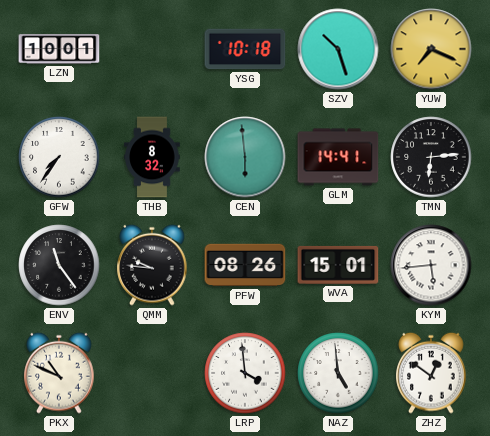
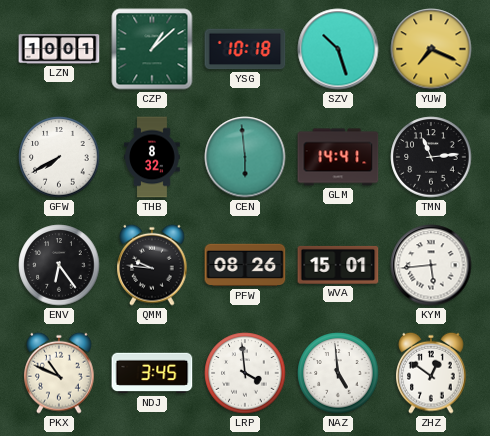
CZP: none -> 1:08
GFW: 7:36 -> 7:40
TMN: 6:14 -> 11:14
ENV: 11:24 -> 6:24
NDJ: none -> 3:45
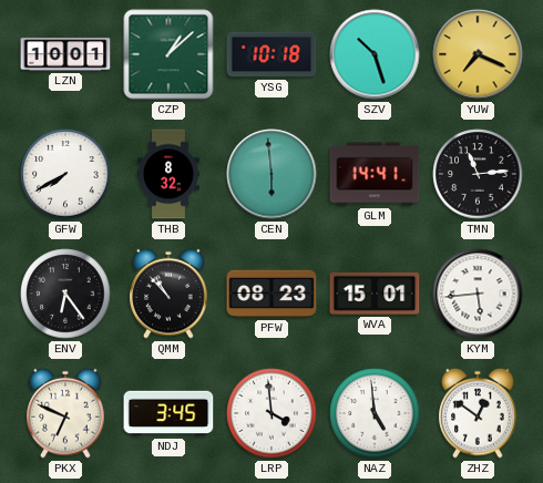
QMM: 9:46 -> 10:53
PFW: 08:26 -> 08:23
PKX: 10:49 -> 6:49
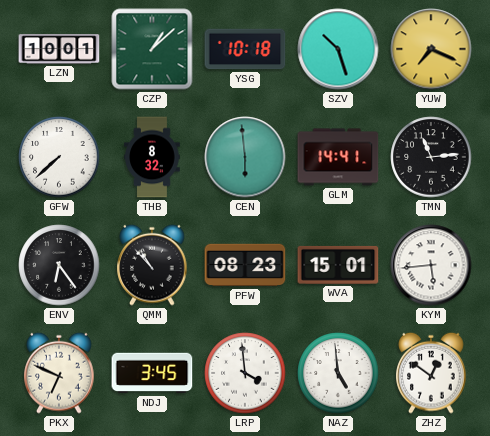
GFW: 7:40 -> 7:38
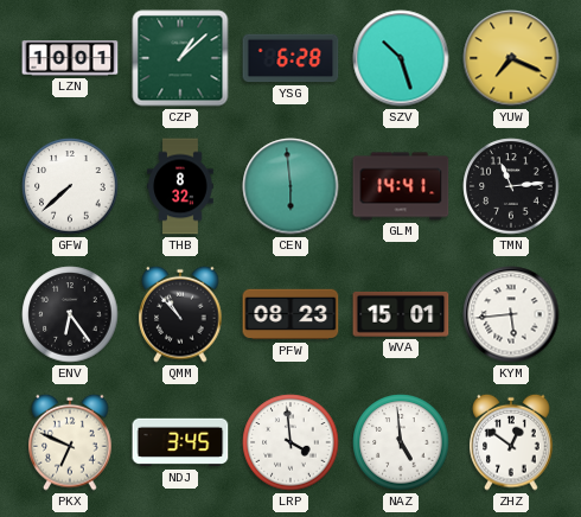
YSG: 10:18 -> 6:28
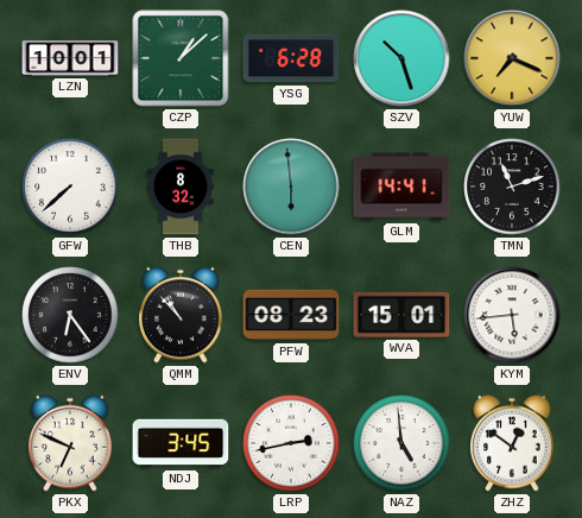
TMN: 11:14 -> 11:12
LRP: 3:59 -> 2:43
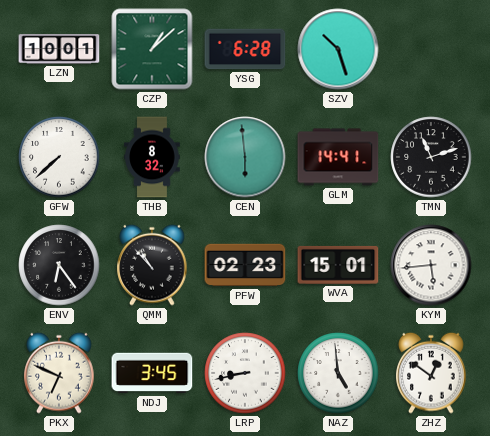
YUW: 7:19 -> none
PFW: 08:23 -> 02:23
LRP: 2:43 -> 8:43
